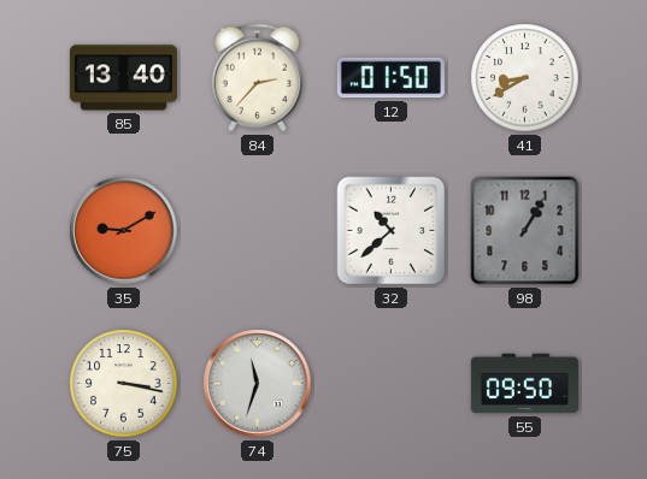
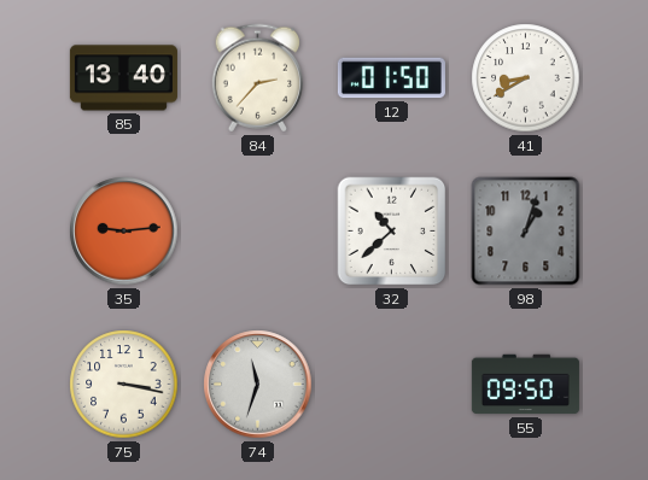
35: 9:10 -> 9:14
98: 1:05 -> 1:03
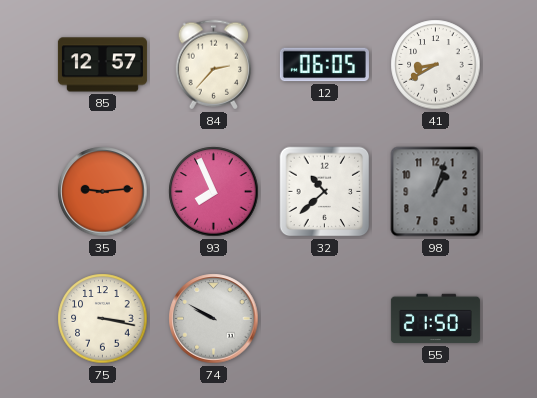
85: 13:40 -> 12:57
12: 01:50 -> 06:05
93: none -> 7:56
74: 11:33 -> 9:50
55: 09:50 -> 21:50
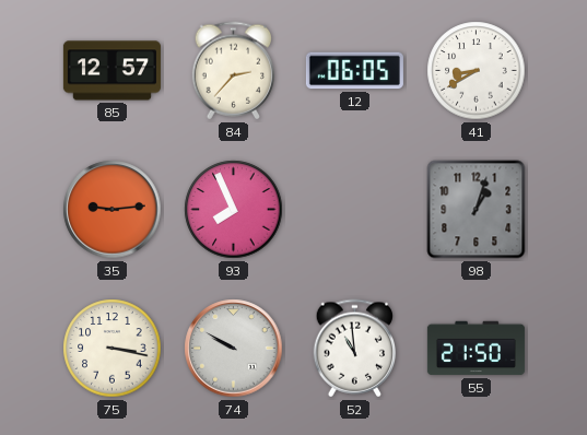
32: 10:38 -> none
52: none -> 10:59
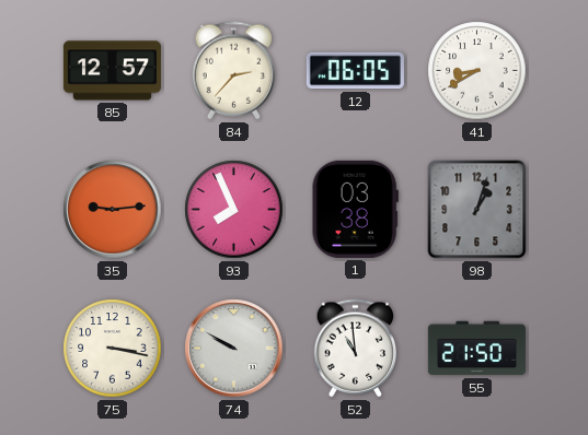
1: none -> 03:38
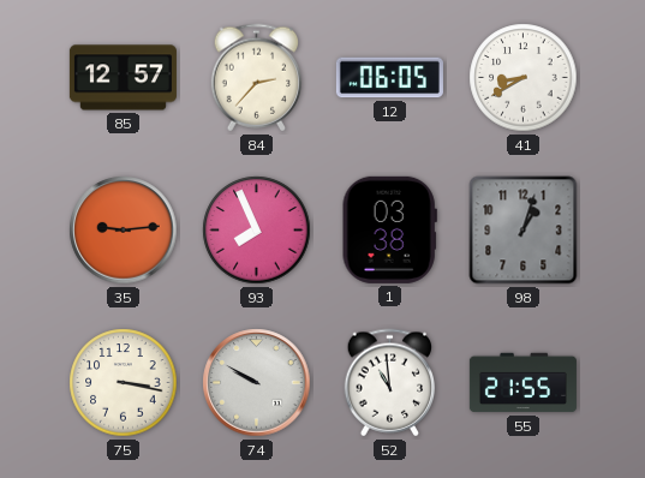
55: 21:50 -> 21:55
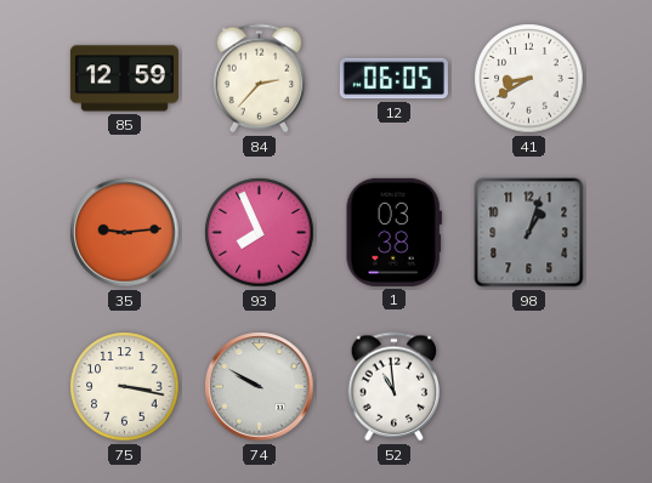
85: 12:57 -> 12:59
55: 21:55 -> none
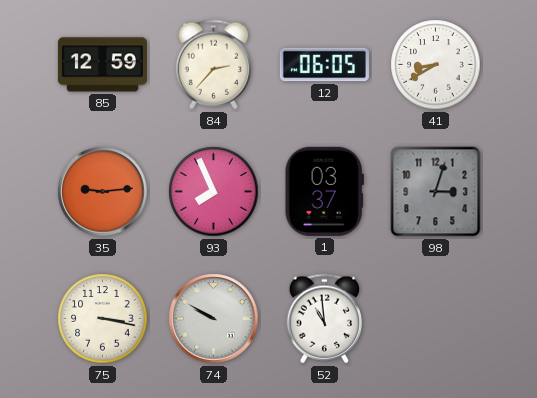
1: 03:38 -> 03:37
98: 1:03 -> 3:03
